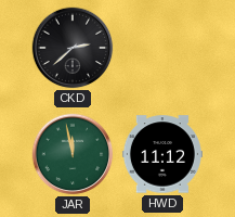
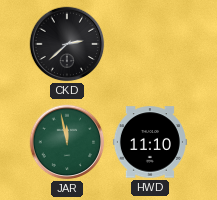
HWD: 11:12 -> 11:10
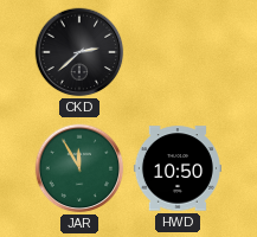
JAR: 11:58 -> 11:55
HWD: 11:10 -> 10:50
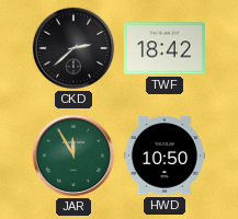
TWF: none -> 18:42
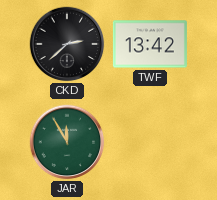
TWF: 18:42 -> 13:42
HWD: 10:50 -> none
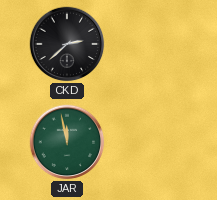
TWF: 13:42 -> none
JAR: 11:55 -> 11:58
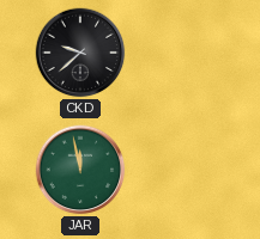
CKD: 2:38 -> 9:38
